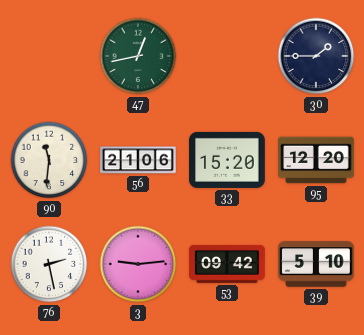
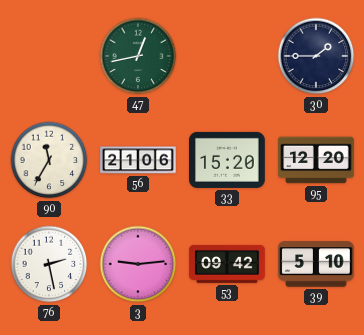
90: 11:31 -> 11:35
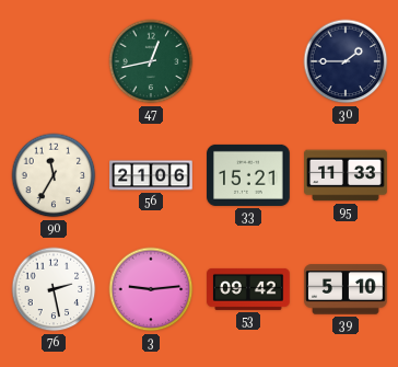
33: 15:20 -> 15:21
95: 12:20 -> 11:33
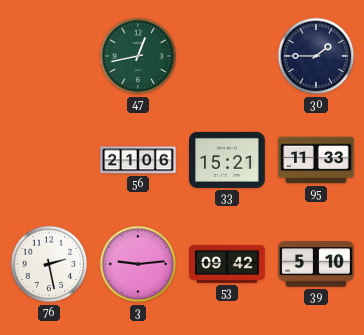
90: 11:35 -> none
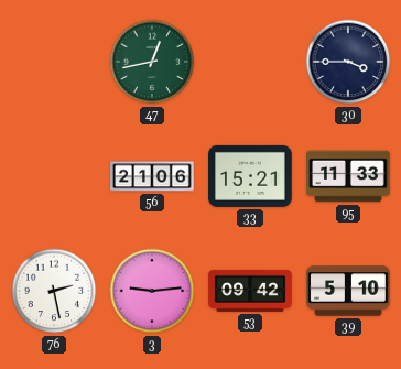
30: 1:45 -> 3:45
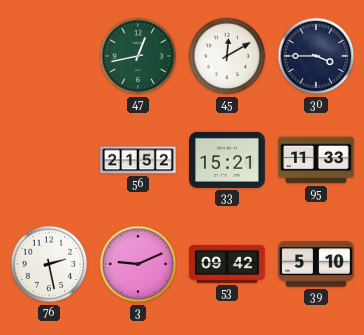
45: none -> 12:10
56: 21:06 -> 21:52
3: 9:14 -> 9:11
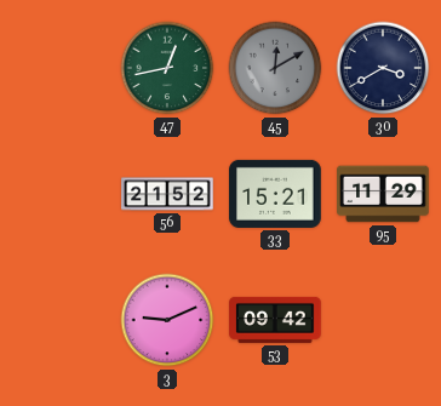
45 dial: white -> grey
30: 3:45 -> 3:40
95: 11:33 -> 11:29
76: 2:28 -> none
39: 5:10 -> none
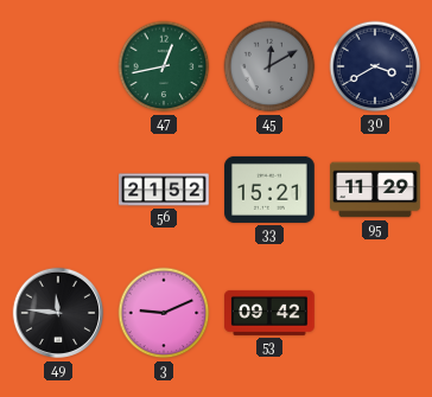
49: none -> 11:46
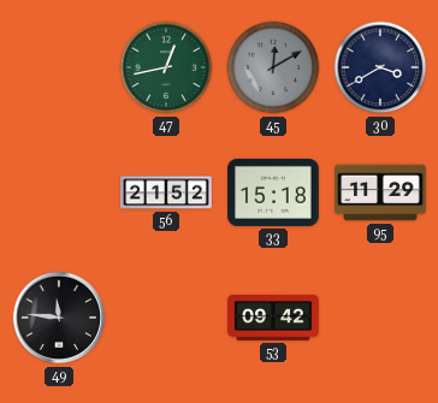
33: 15:21 -> 15:18
3: 9:11 -> none
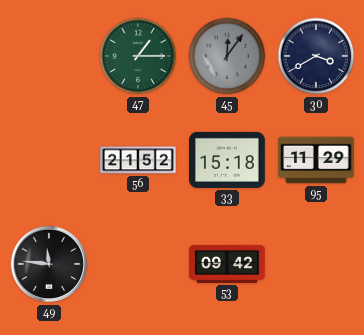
47: 12:43 -> 1:15
45: 12:10 -> 12:06
